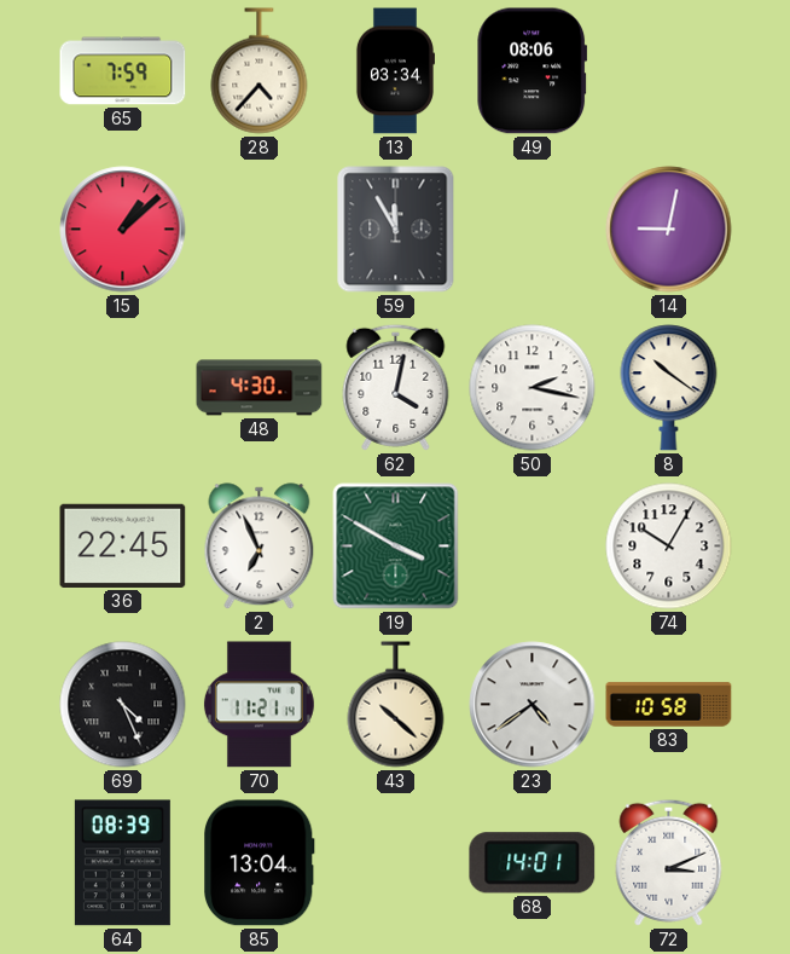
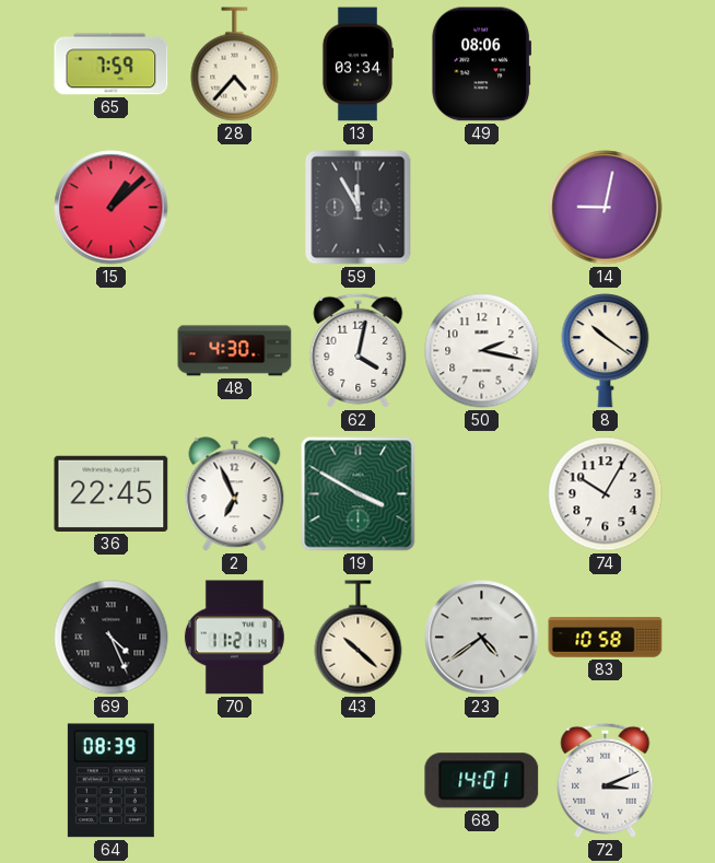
85: 13:04 -> none
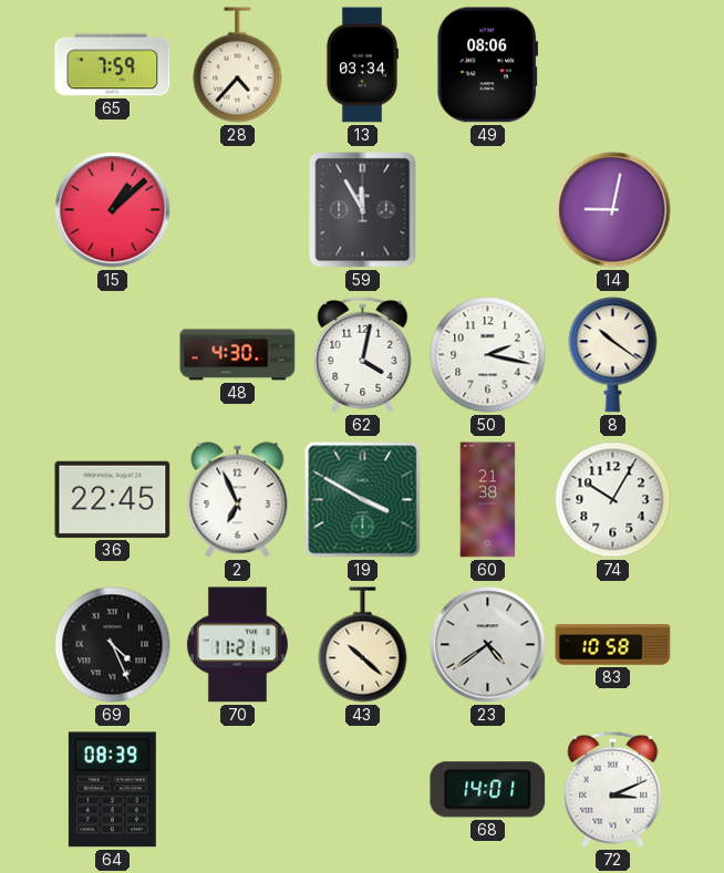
60: none -> 21:38
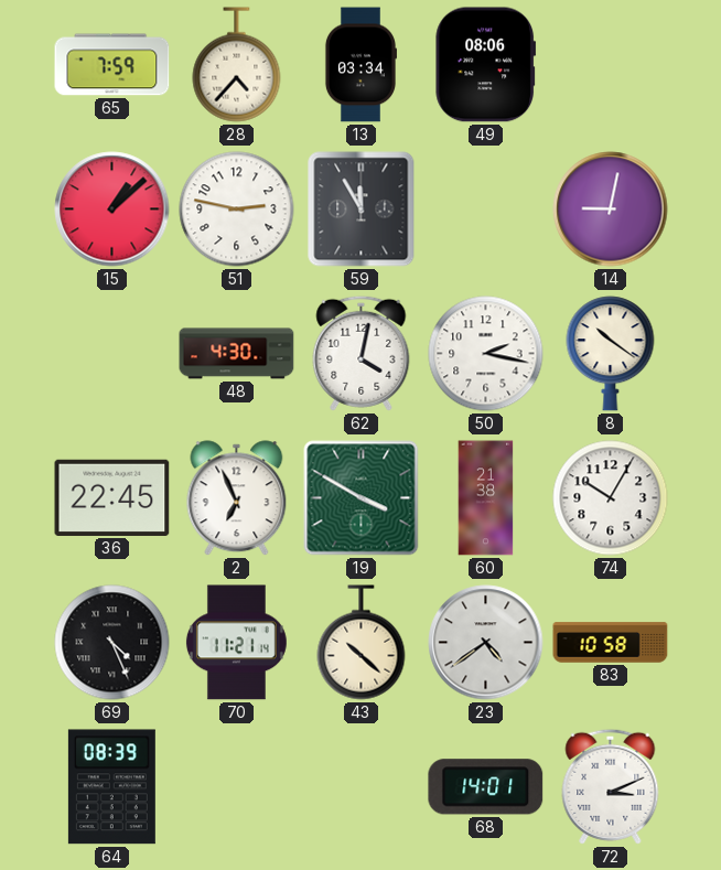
51: none -> 2:47
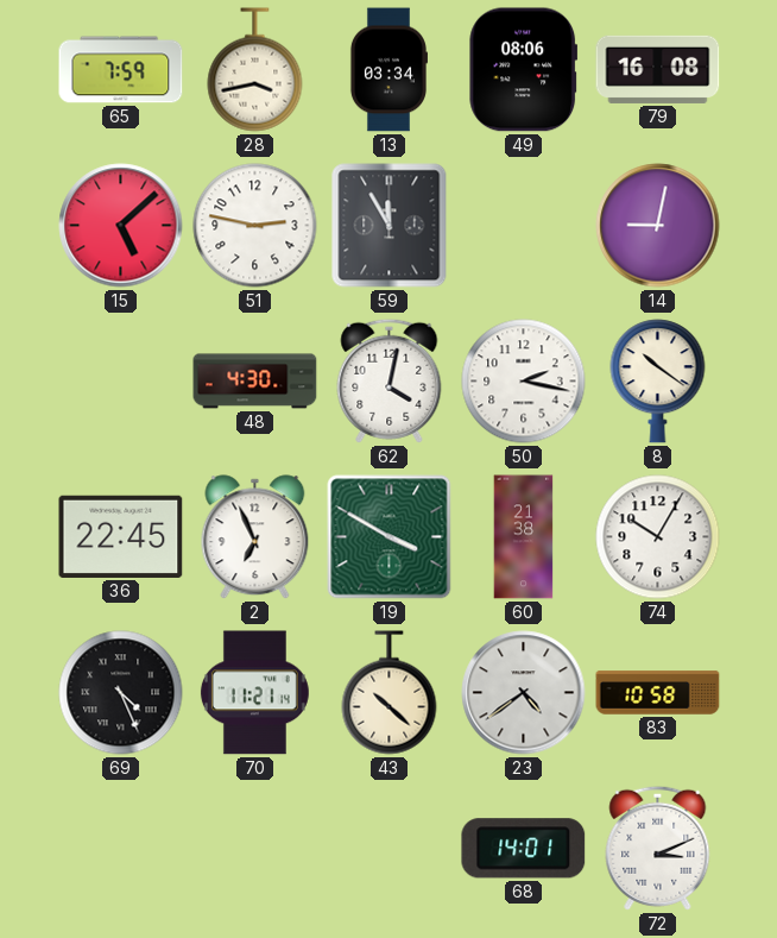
28: 4:37 -> 3:43
79: none -> 16:08
15: 1:08 -> 5:08
64: 08:39 -> none
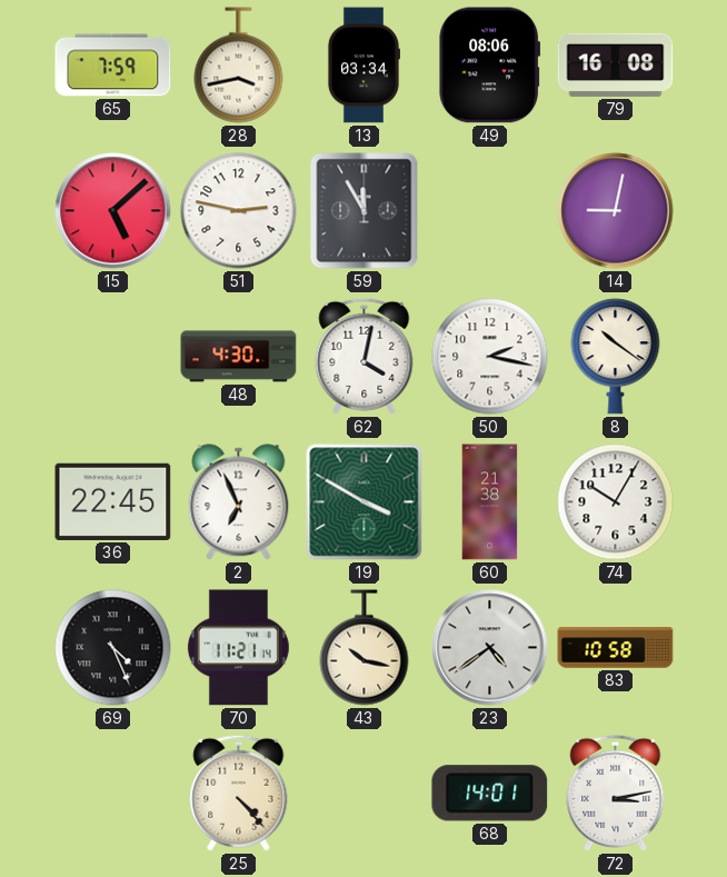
43: 10:22 -> 10:17
25: none -> 4:23
72: 3:11 -> 3:13
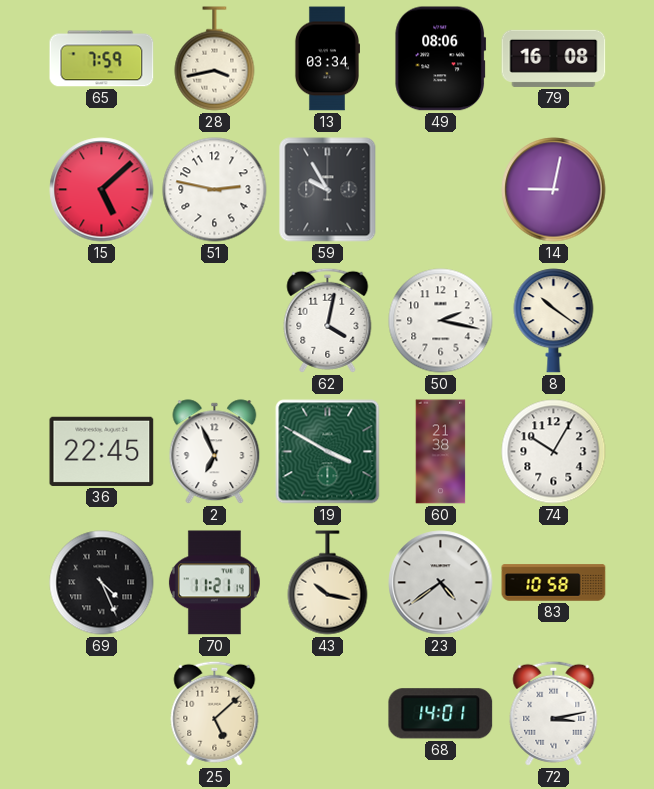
59: 11:55 -> 9:55
48: 4:30 -> none
25: 4:23 -> 5:08
